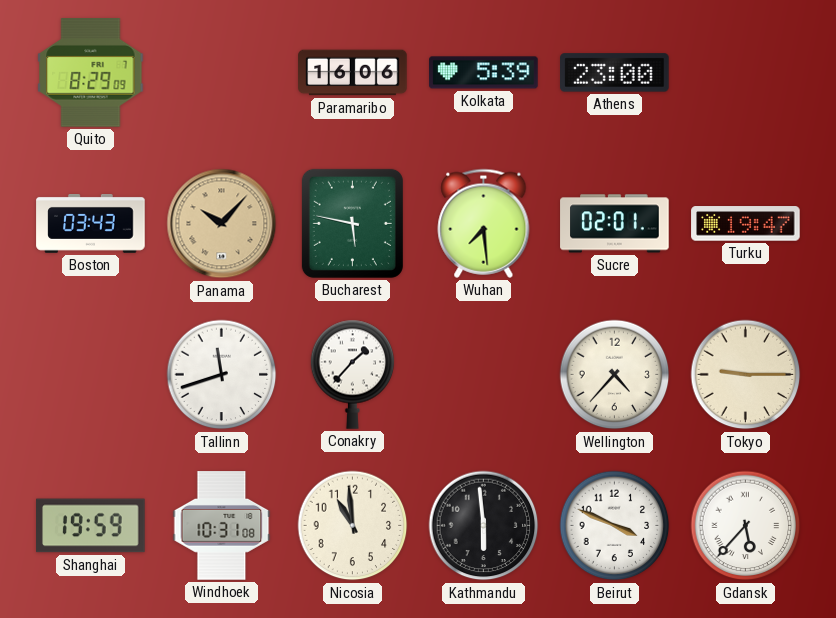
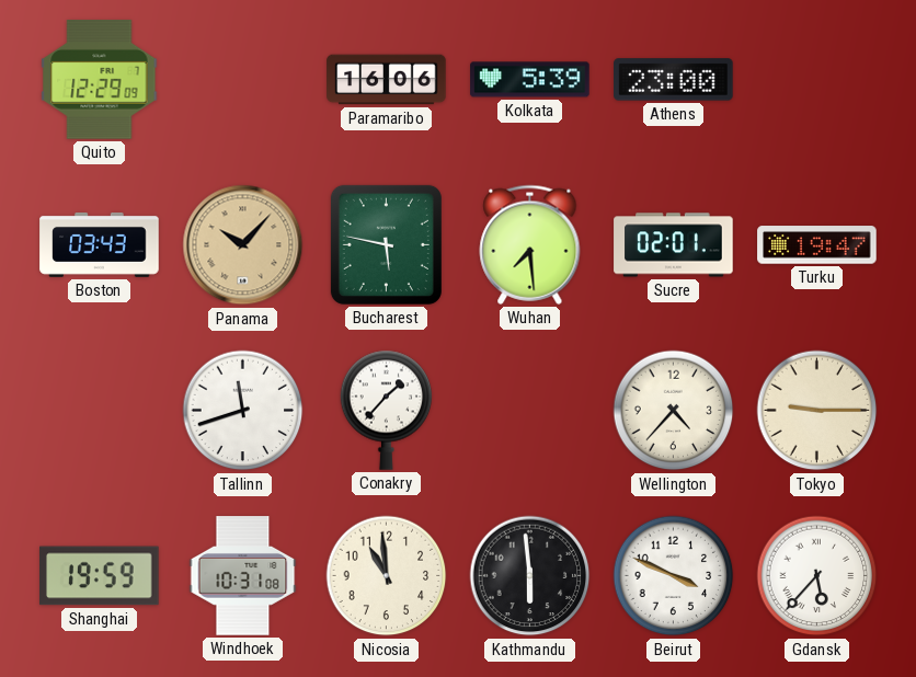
Quito: 8:29 -> 12:29
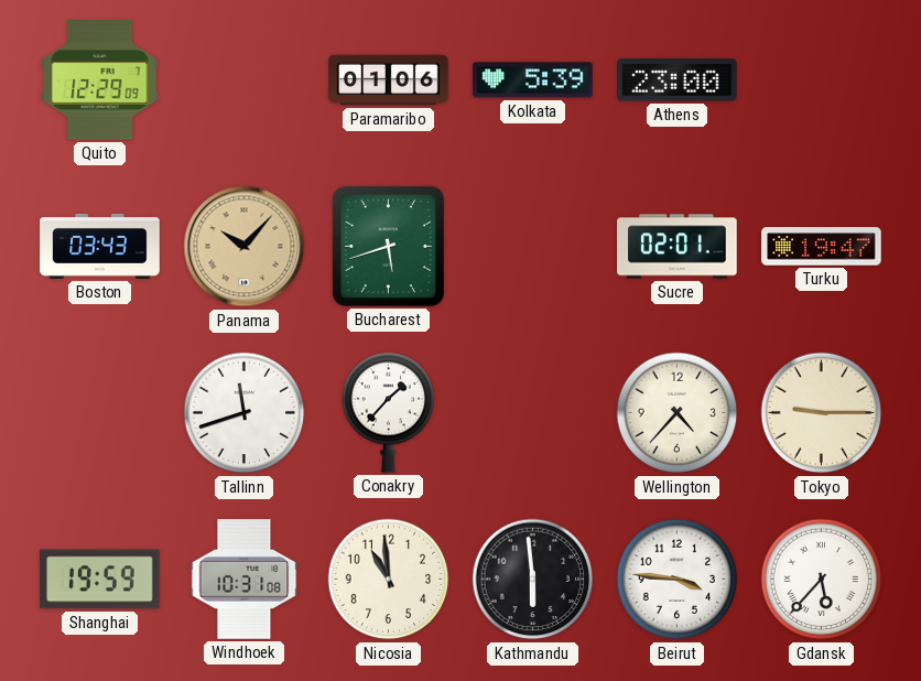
Paramaribo: 16:06 -> 01:06
Bucharest: 5:47 -> 5:42
Wuhan: 7:29 -> none
Beirut: 3:49 -> 3:46
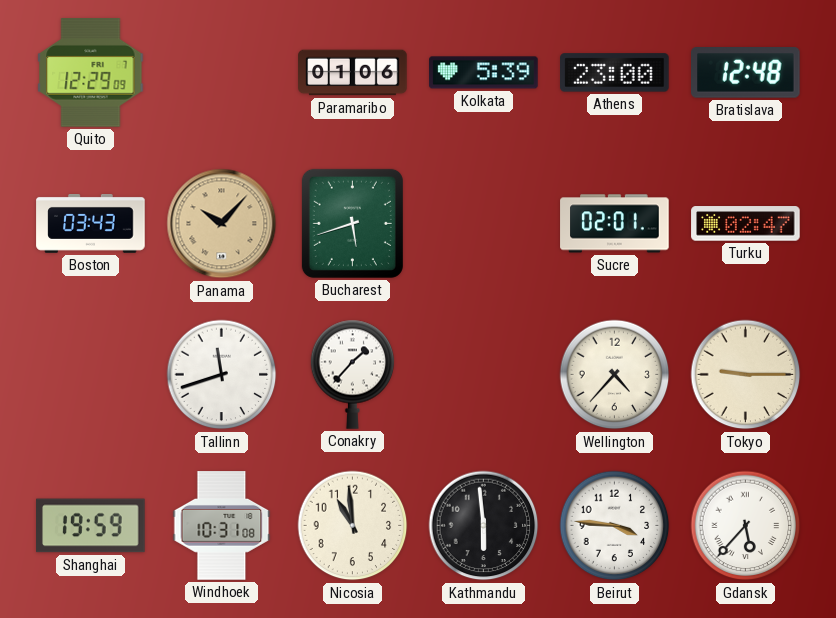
Bratislava: none -> 12:48
Turku: 19:47 -> 02:47
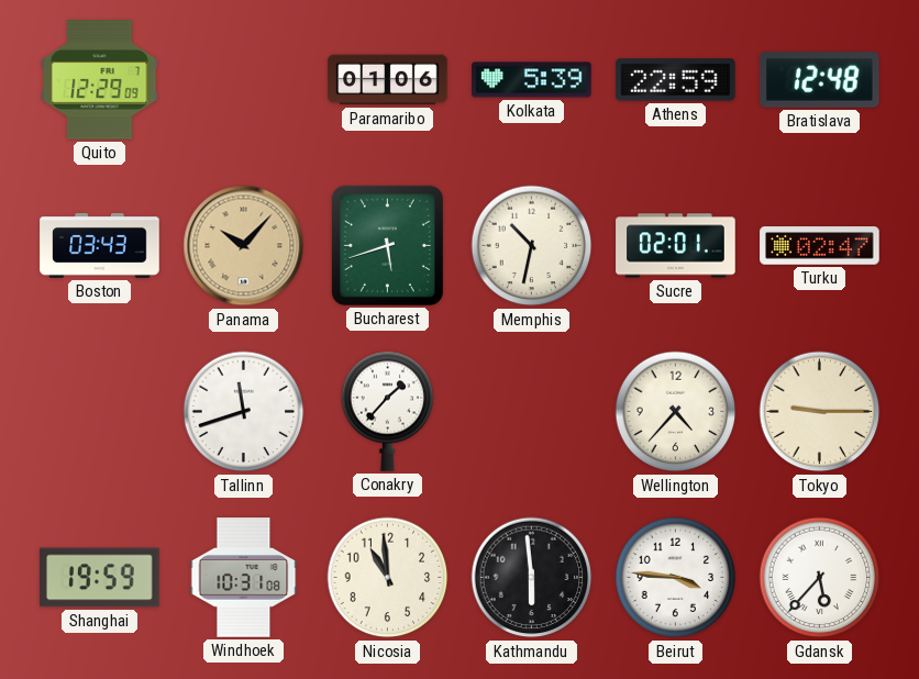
Athens: 23:00 -> 22:59
Memphis: none -> 10:32
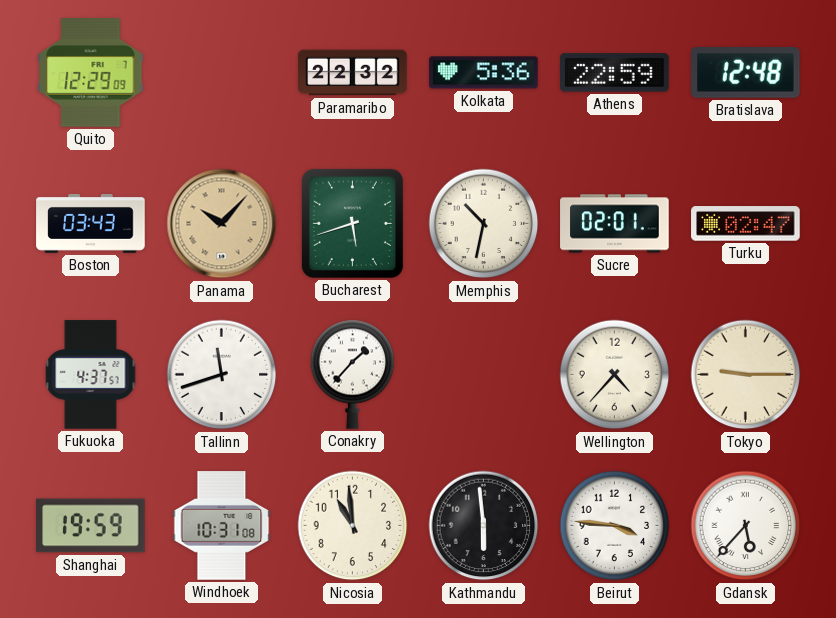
Paramaribo: 01:06 -> 22:32
Kolkata: 5:39 -> 5:36
Fukuoka: none -> 4:37
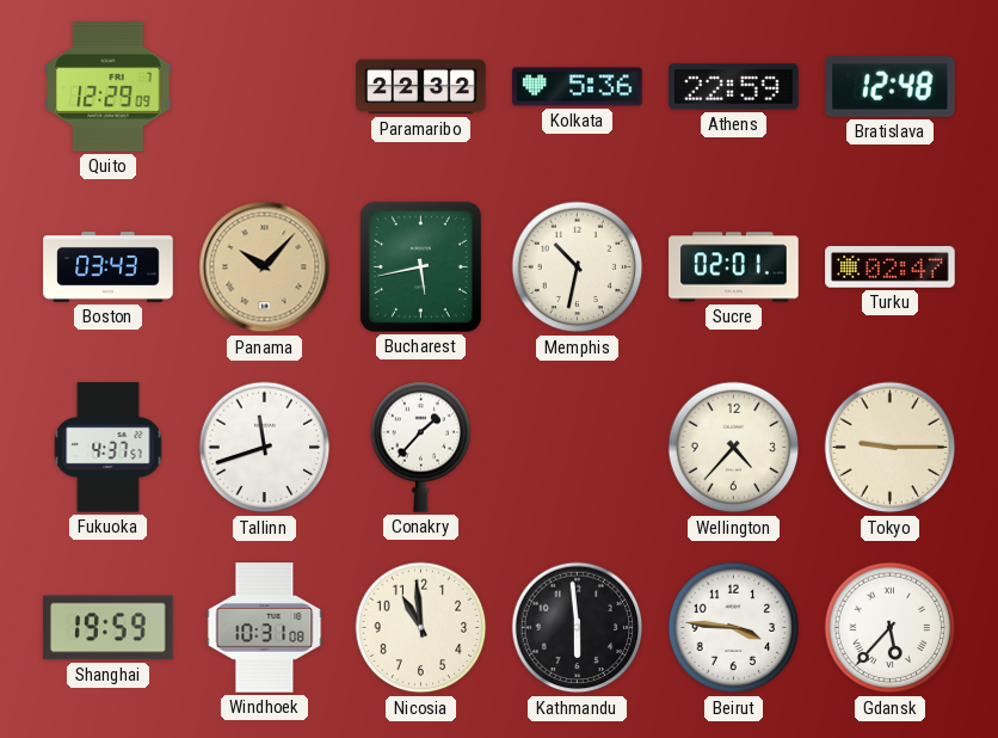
Bucharest: 5:42 -> 5:43
